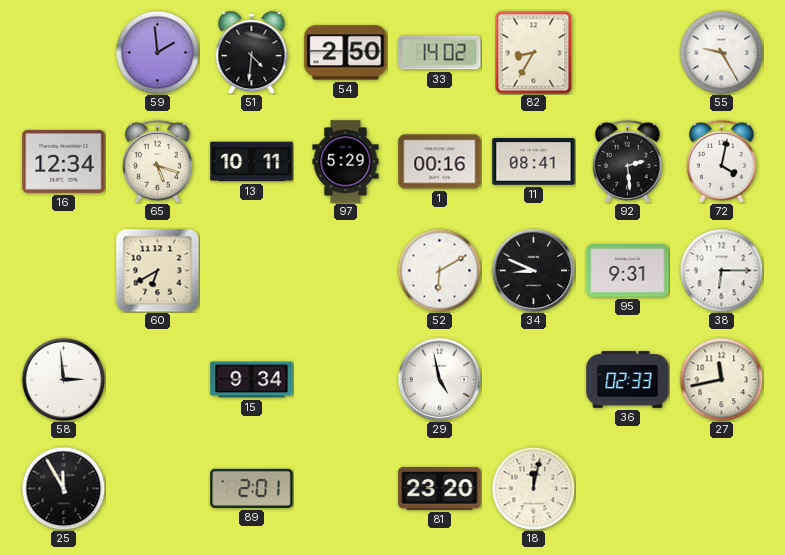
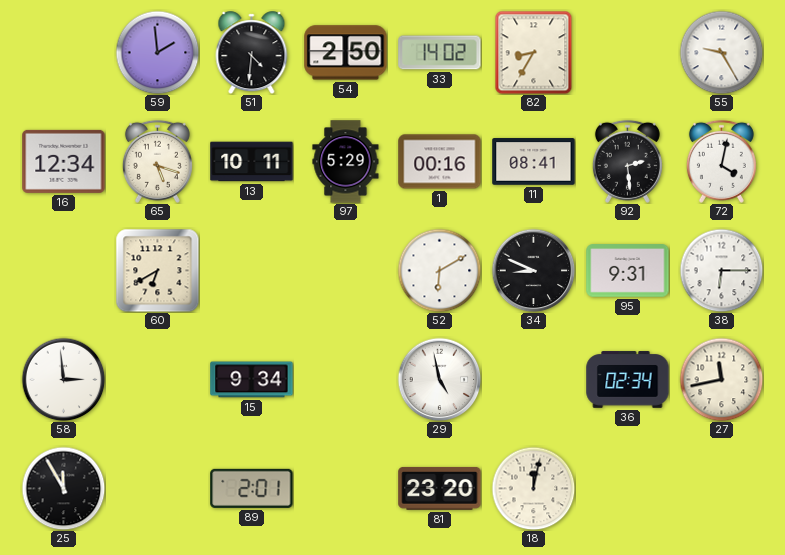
36: 02:33 -> 02:34
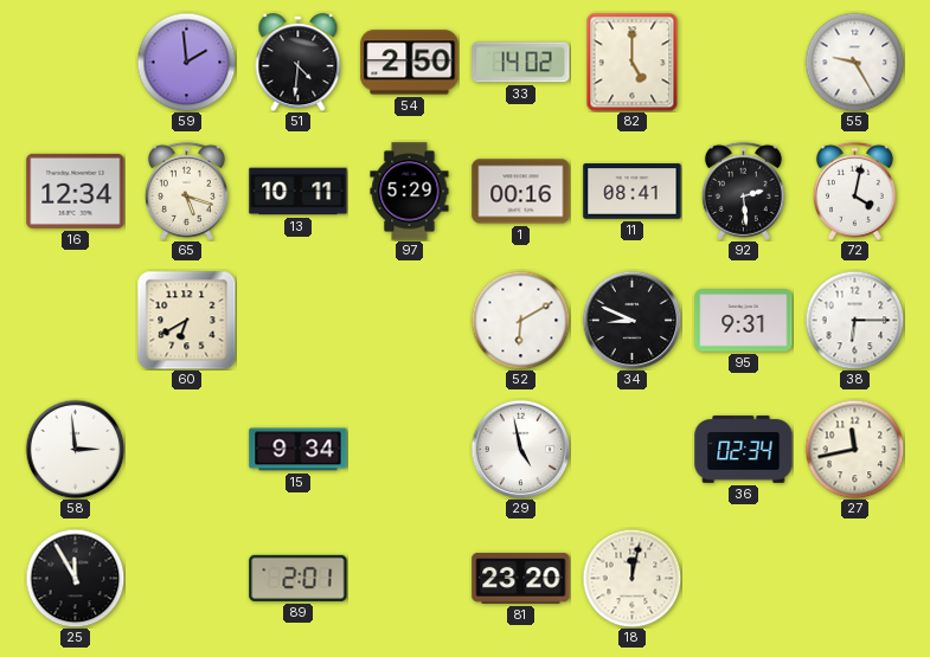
82: 8:35 -> 5:00
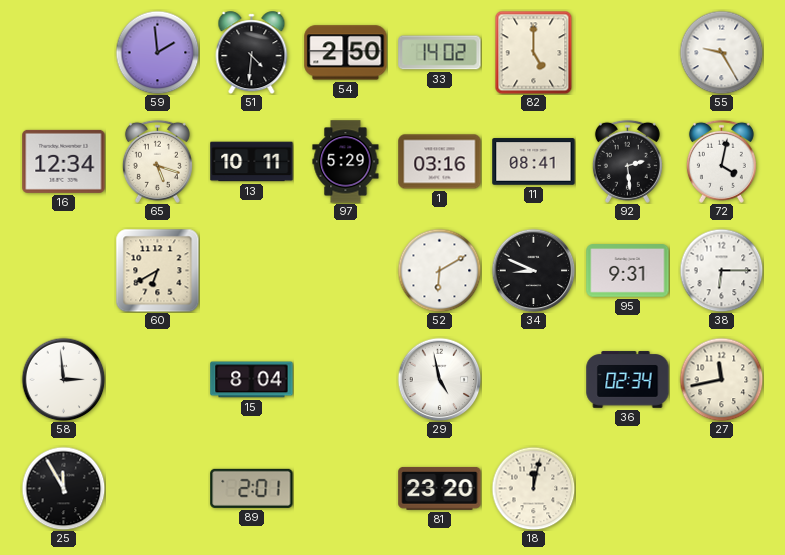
1: 00:16 -> 03:16
15: 9:34 -> 8:04
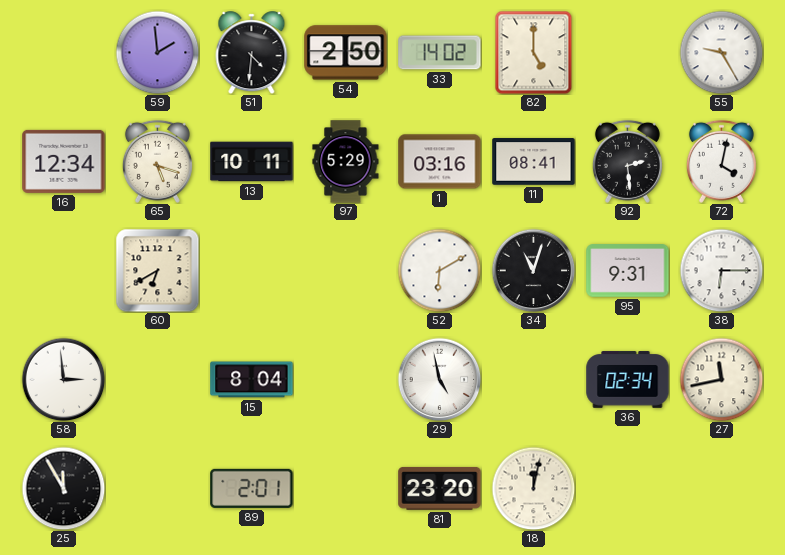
34: 8:49 -> 11:03
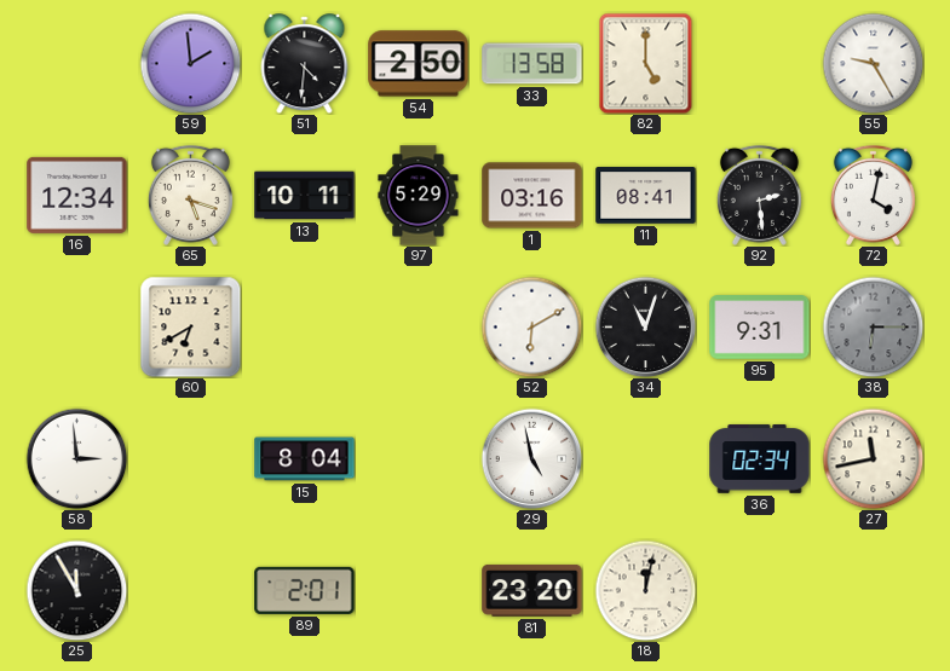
33: 14:02 -> 13:58
38 dial: white -> grey
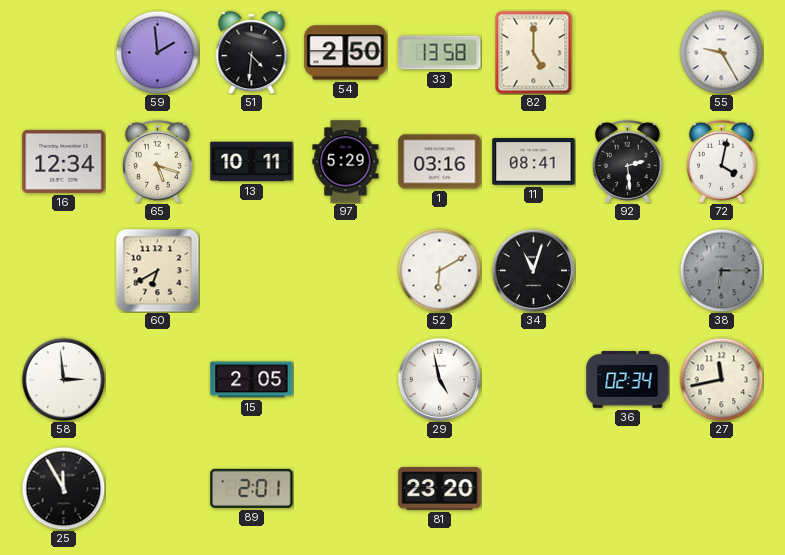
95: 9:31 -> none
15: 8:04 -> 2:05
18: 12:02 -> none
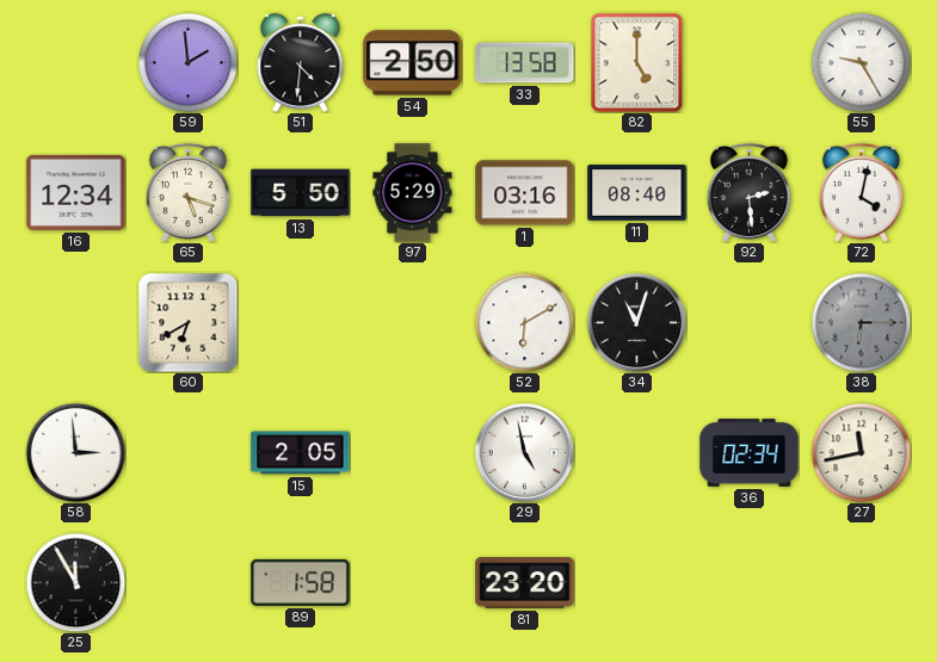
13: 10:11 -> 5:50
11: 08:41 -> 08:40
89: 2:01 -> 1:58
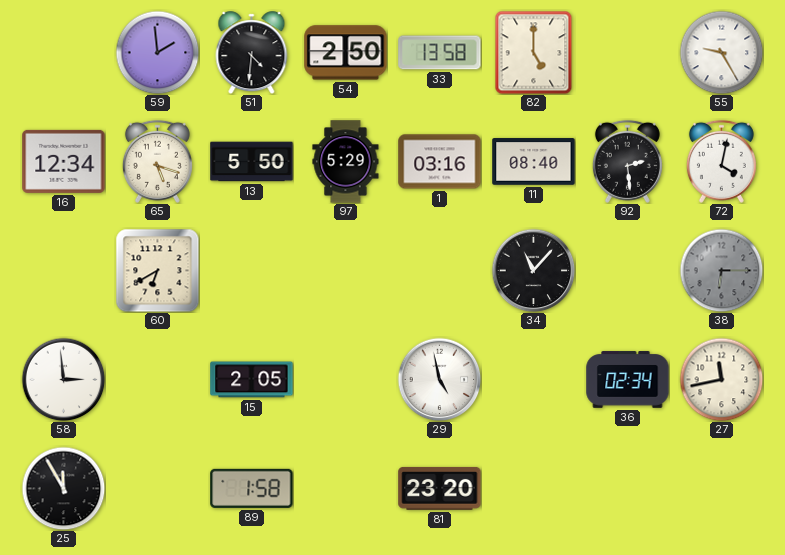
52: 6:10 -> none
34: 11:03 -> 11:07
